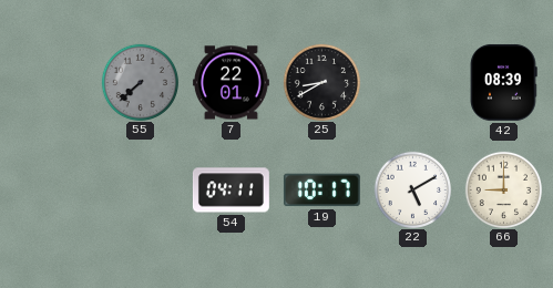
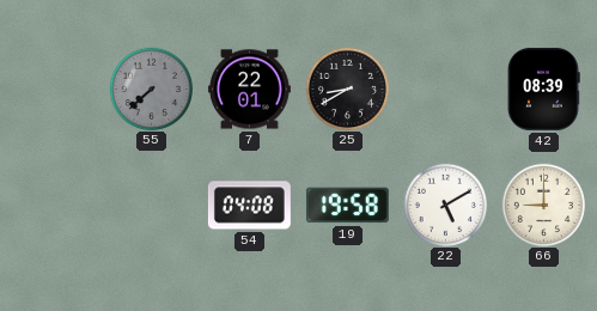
54: 04:11 -> 04:08
19: 10:17 -> 19:58
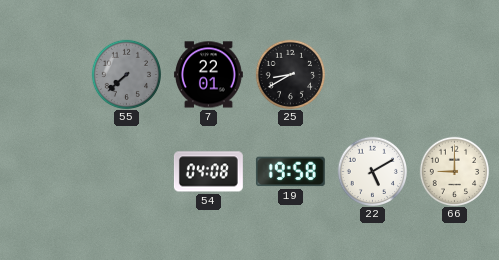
42: 08:39 -> none
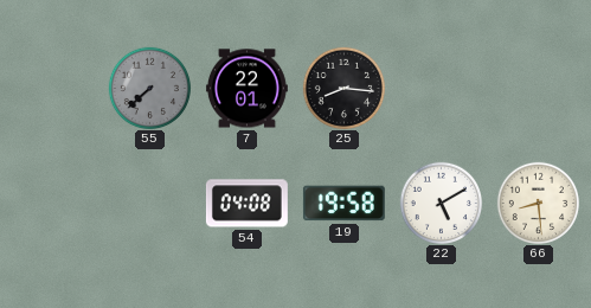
25: 8:40 -> 8:16
66: 9:00 -> 8:29
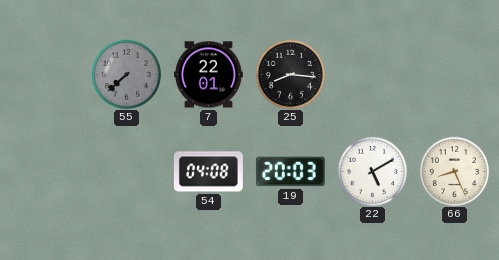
19: 19:58 -> 20:03
66: 8:29 -> 8:26
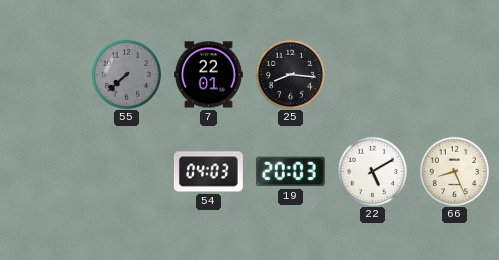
54: 04:08 -> 04:03
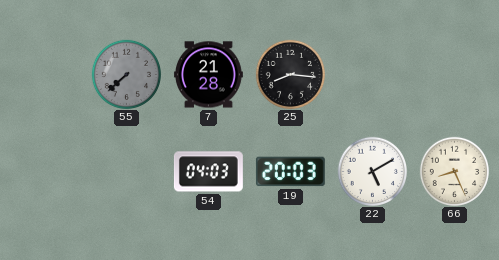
7: 22:01 -> 21:28
